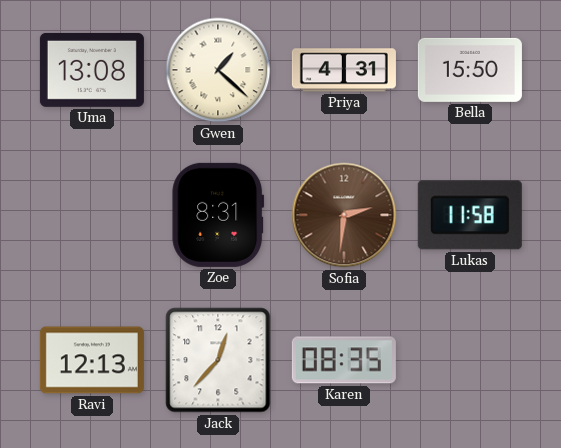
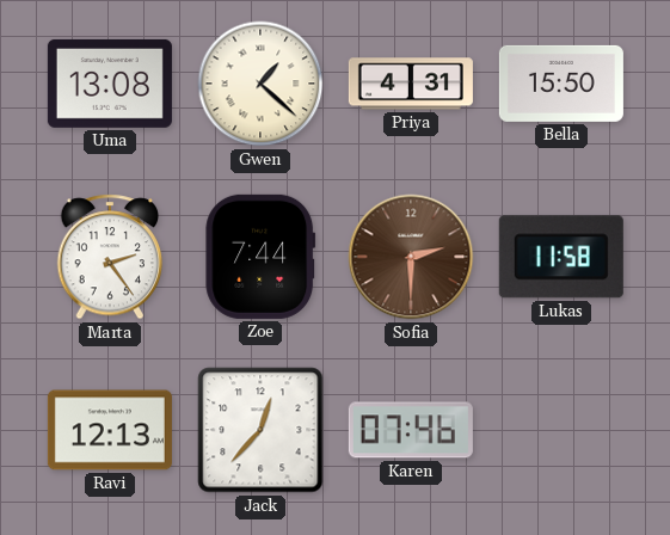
Marta: none -> 2:24
Zoe: 8:31 -> 7:44
Sofia: 2:31 -> 2:30
Karen: 08:35 -> 07:46
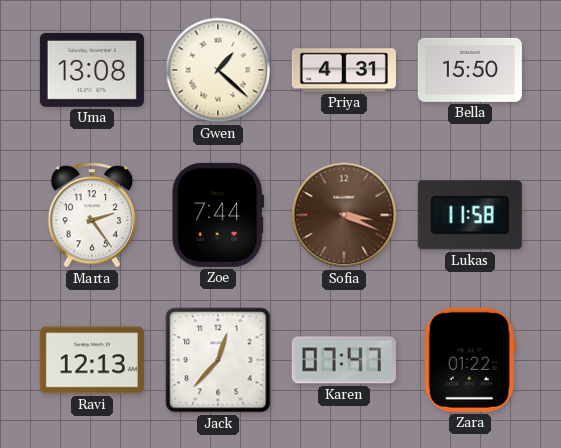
Sofia: 2:30 -> 3:19
Karen: 07:46 -> 07:47
Zara: none -> 01:22
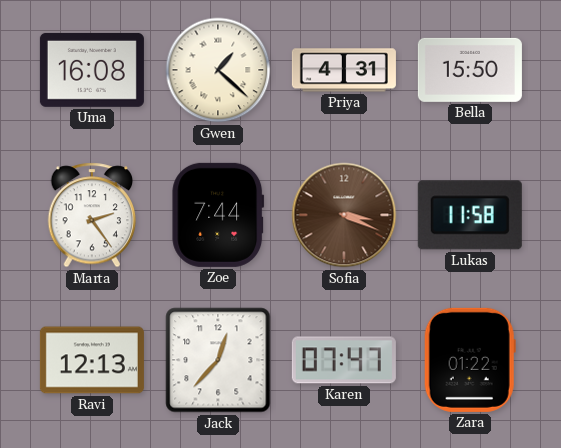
Uma: 13:08 -> 16:08
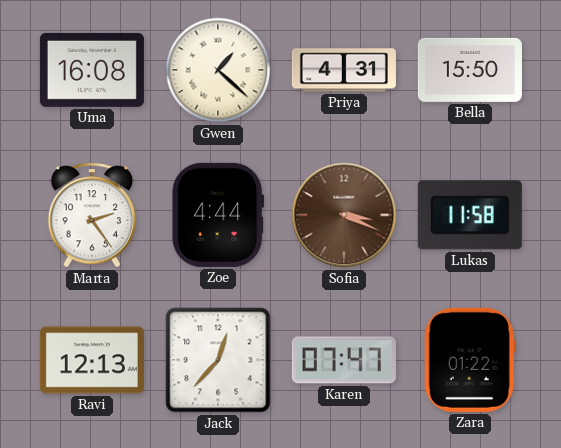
Zoe: 7:44 -> 4:44
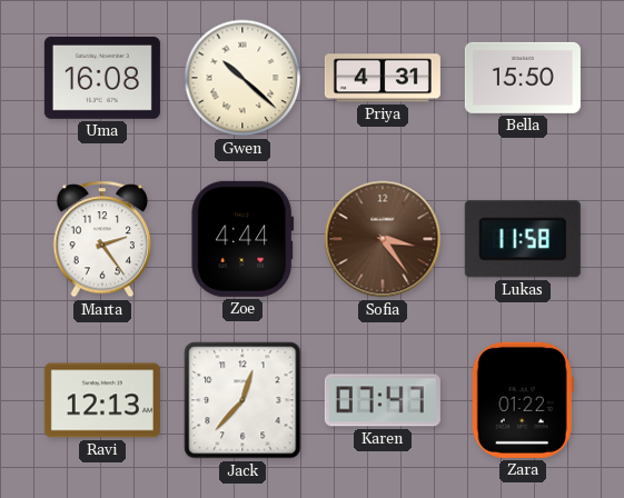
Gwen: 1:22 -> 10:22
Sofia: 3:19 -> 3:24
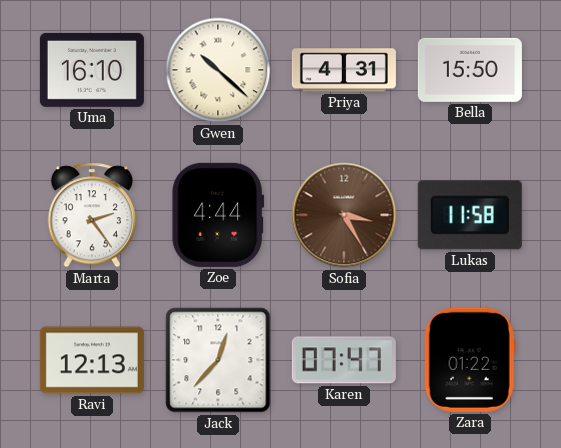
Uma: 16:08 -> 16:10
Sofia: 3:24 -> 3:25
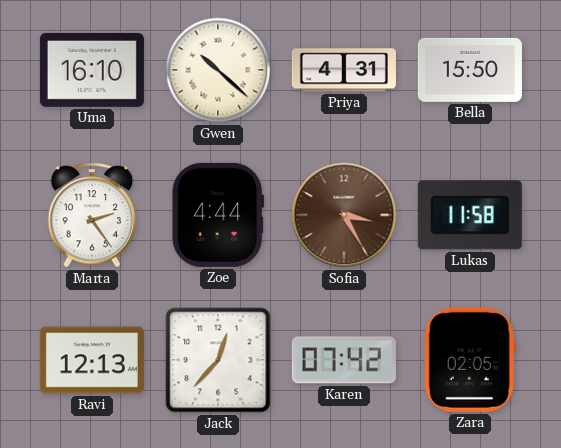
Karen: 07:47 -> 07:42
Zara: 01:22 -> 02:05
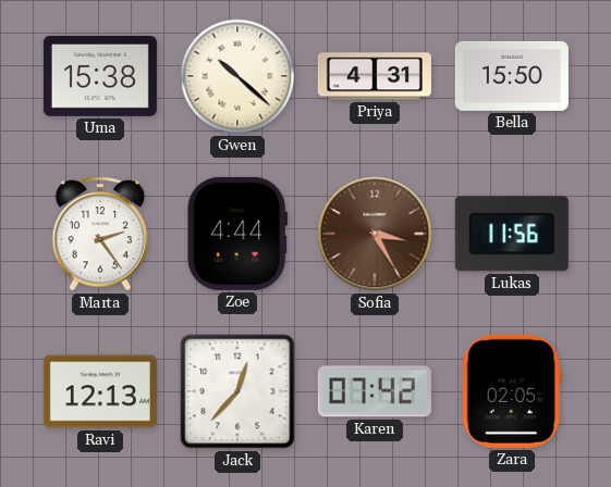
Uma: 16:10 -> 15:38
Lukas: 11:58 -> 11:56
